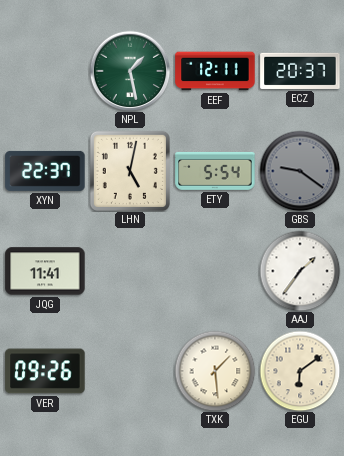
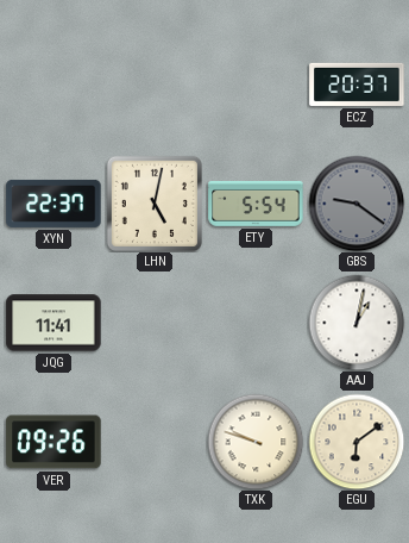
NPL: 1:28 -> none
EEF: 12:11 -> none
AAJ: 1:36 -> 1:02
TXK: 1:29 -> 9:48
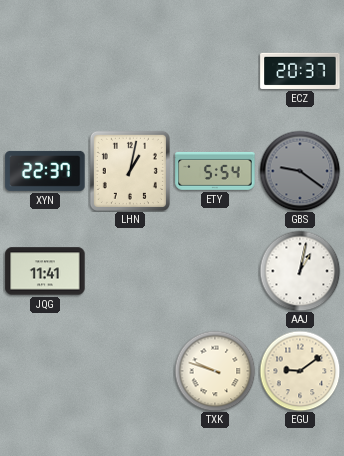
LHN: 5:02 -> 1:02
VER: 09:26 -> none
EGU: 6:09 -> 9:09
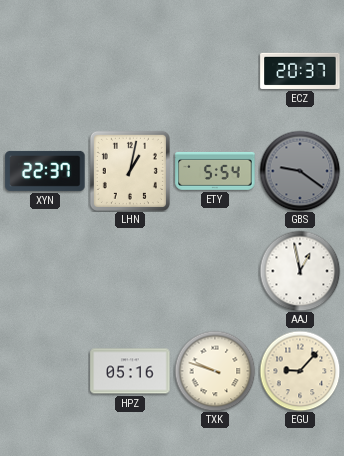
JQG: 11:41 -> none
AAJ: 1:02 -> 12:58
HPZ: none -> 05:16
EGU: 9:09 -> 9:07
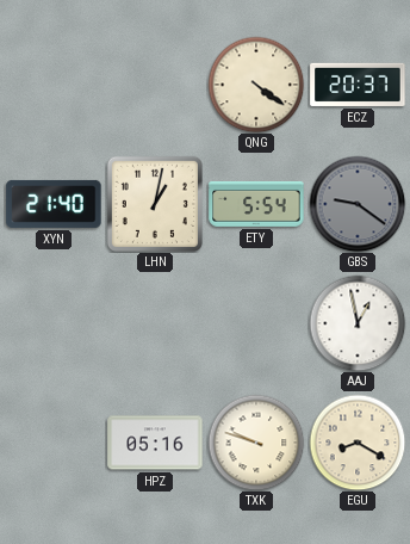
QNG: none -> 4:21
XYN: 22:37 -> 21:40
EGU: 9:07 -> 8:20
